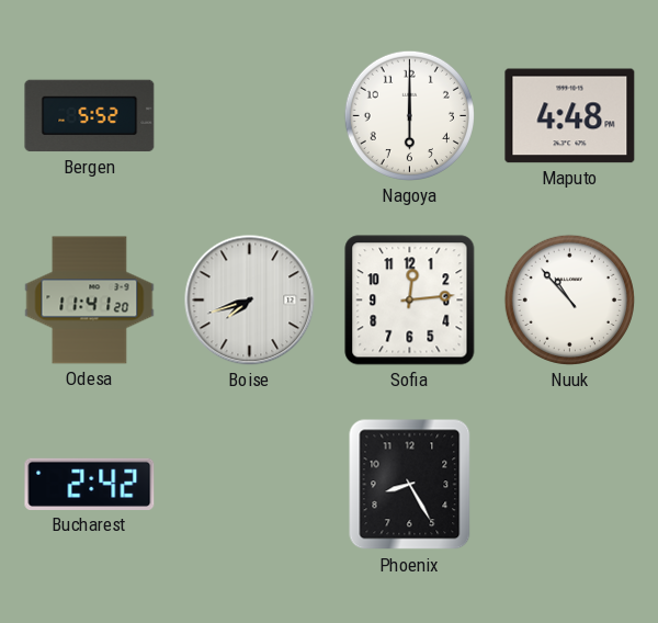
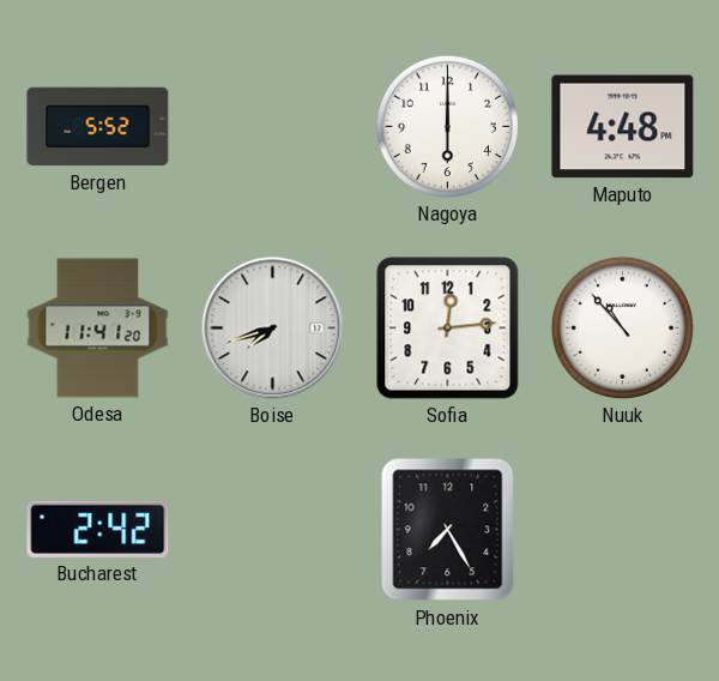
Phoenix: 8:25 -> 7:25
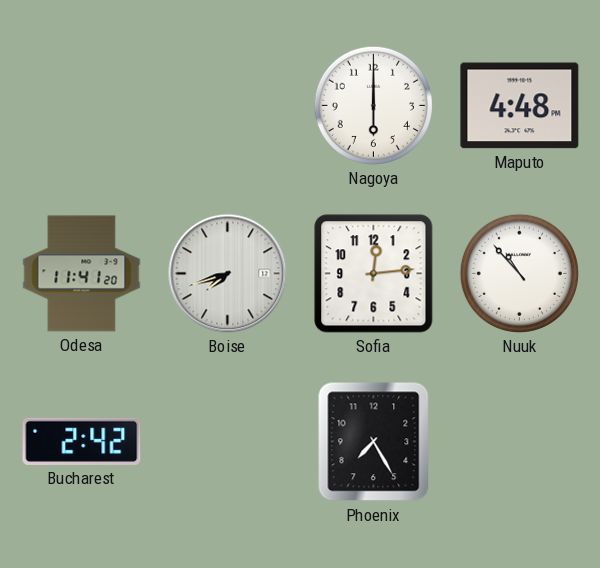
Bergen: 5:52 -> none
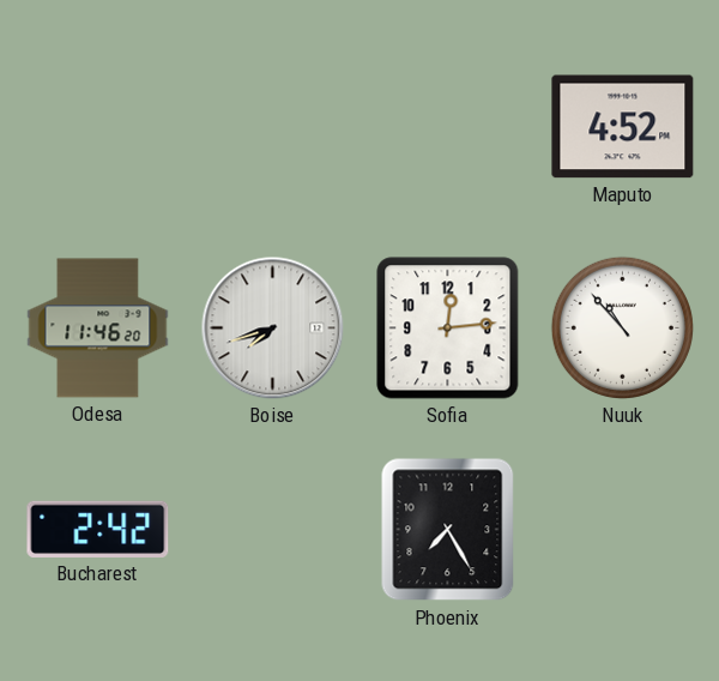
Nagoya: 6:00 -> none
Maputo: 4:48 -> 4:52
Odesa: 11:41 -> 11:46
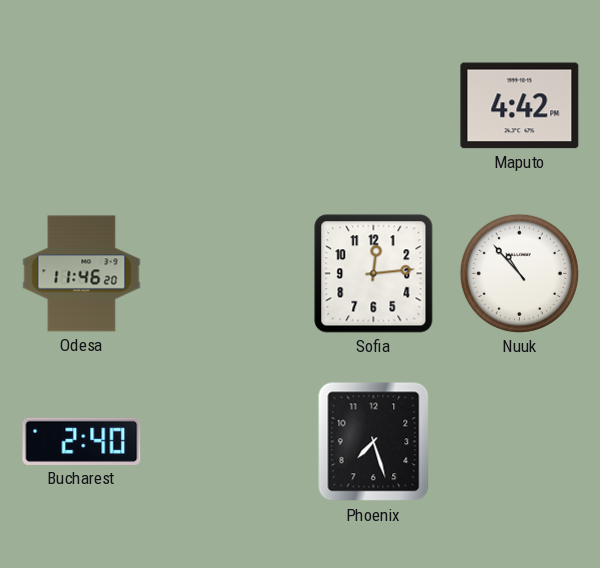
Maputo: 4:52 -> 4:42
Boise: 7:42 -> none
Bucharest: 2:42 -> 2:40
Phoenix: 7:25 -> 7:27
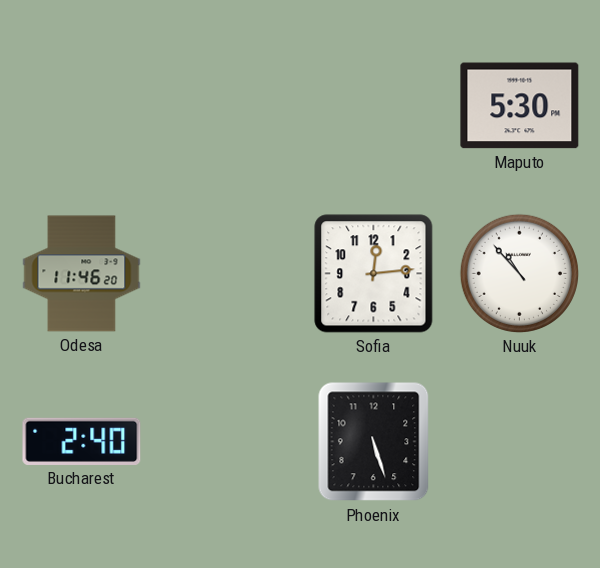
Maputo: 4:42 -> 5:30
Phoenix: 7:27 -> 5:27
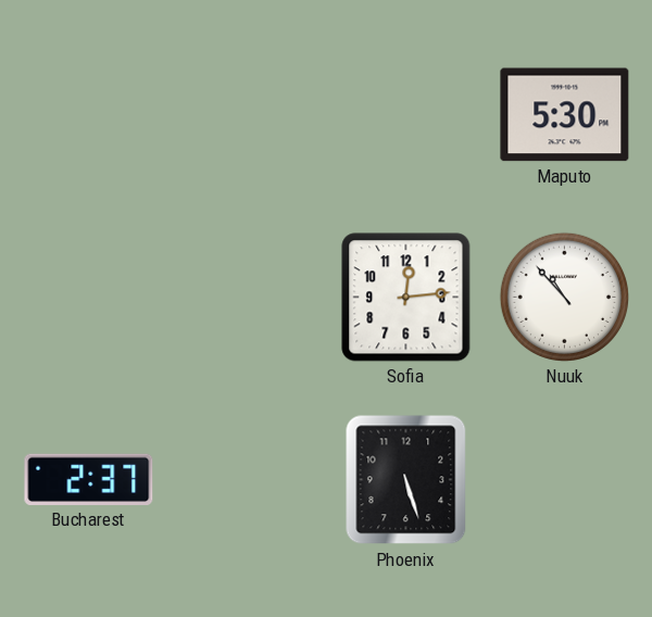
Odesa: 11:46 -> none
Bucharest: 2:40 -> 2:37
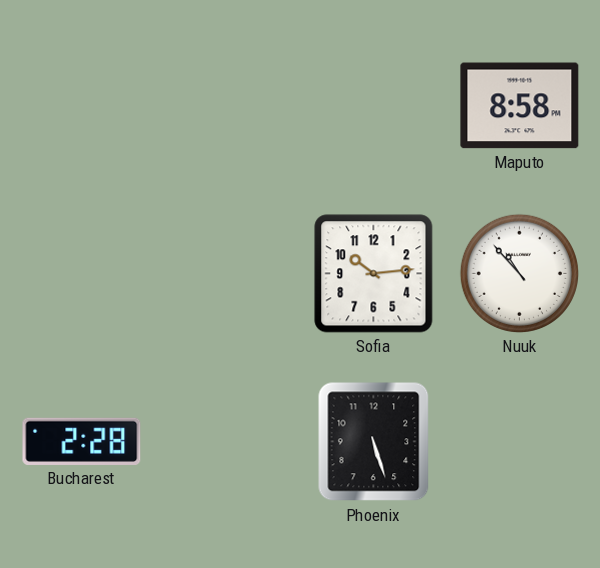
Maputo: 5:30 -> 8:58
Sofia: 12:14 -> 10:14
Bucharest: 2:37 -> 2:28
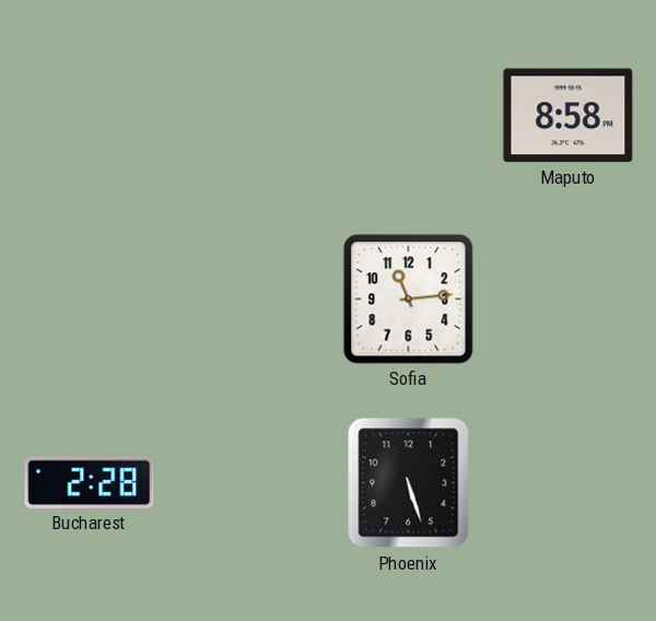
Sofia: 10:14 -> 11:14
Nuuk: 10:53 -> none
